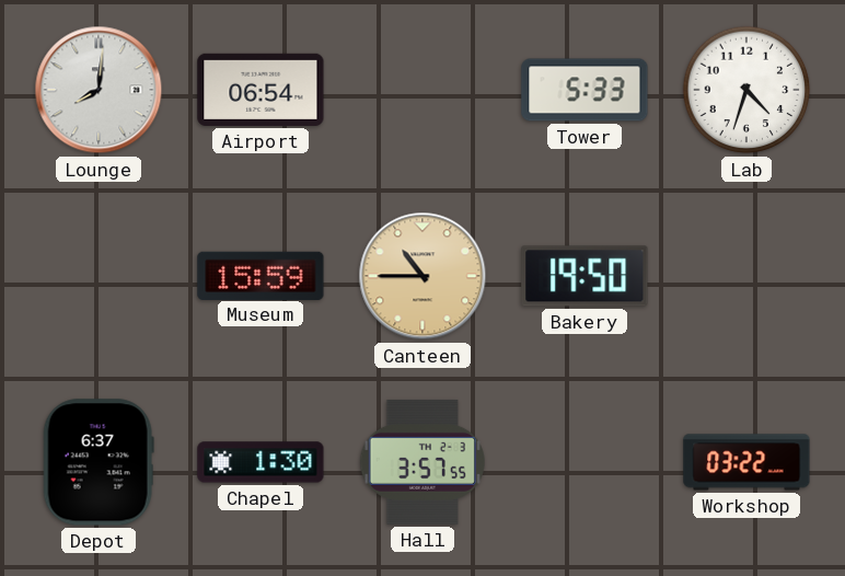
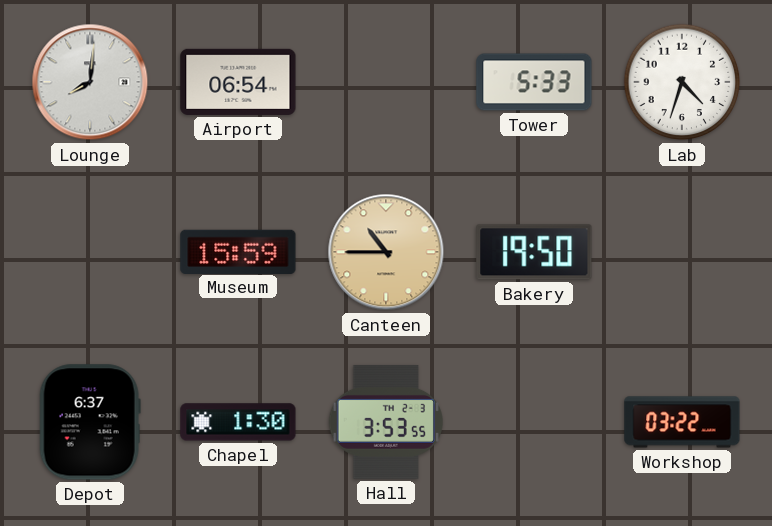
Hall: 3:57 -> 3:53
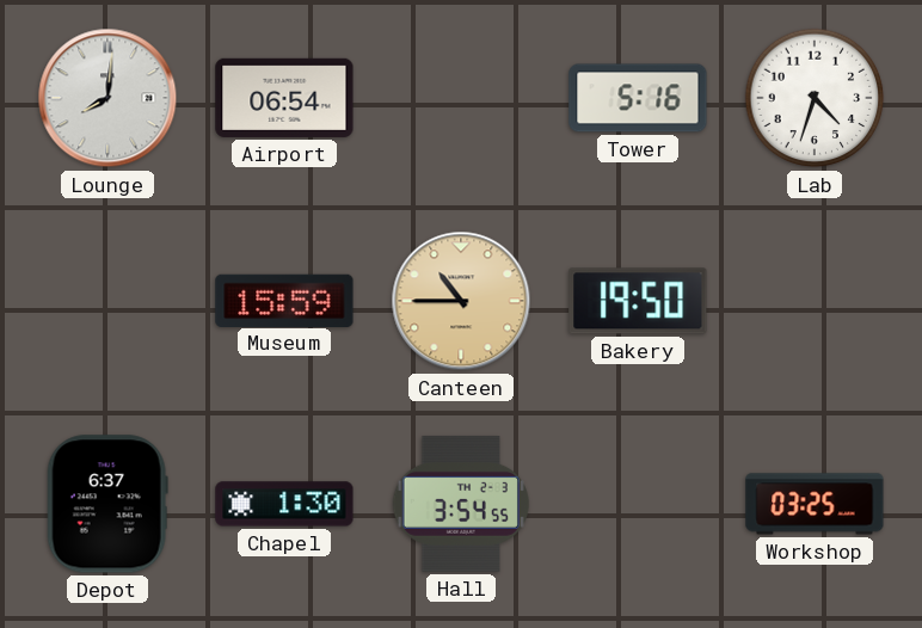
Tower: 5:33 -> 5:16
Hall: 3:53 -> 3:54
Workshop: 03:22 -> 03:25
